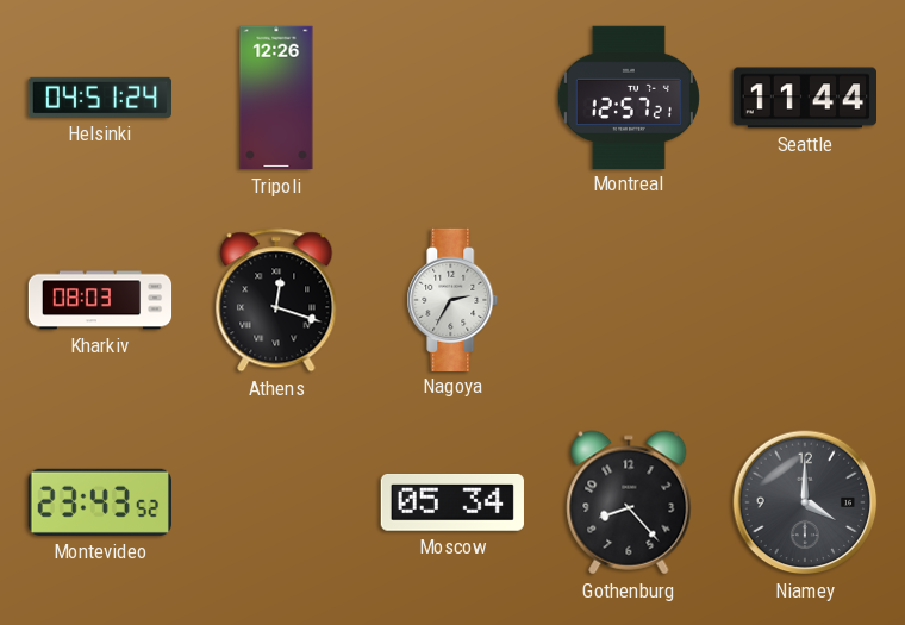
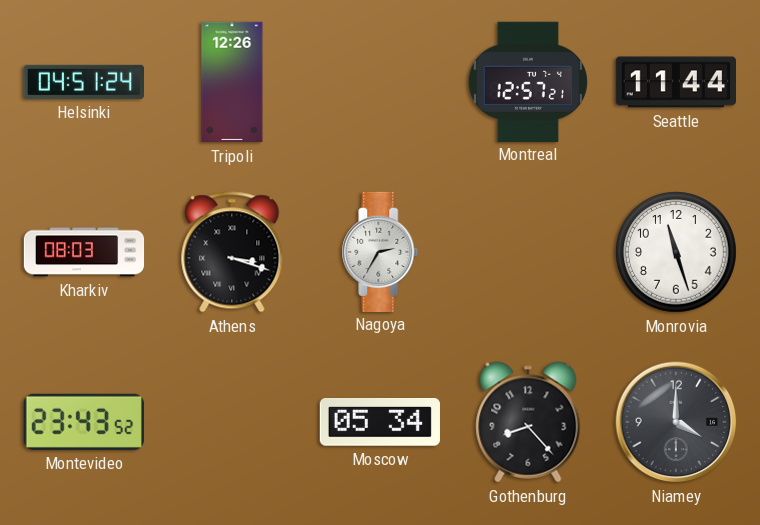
Athens: 12:18 -> 3:18
Monrovia: none -> 11:27
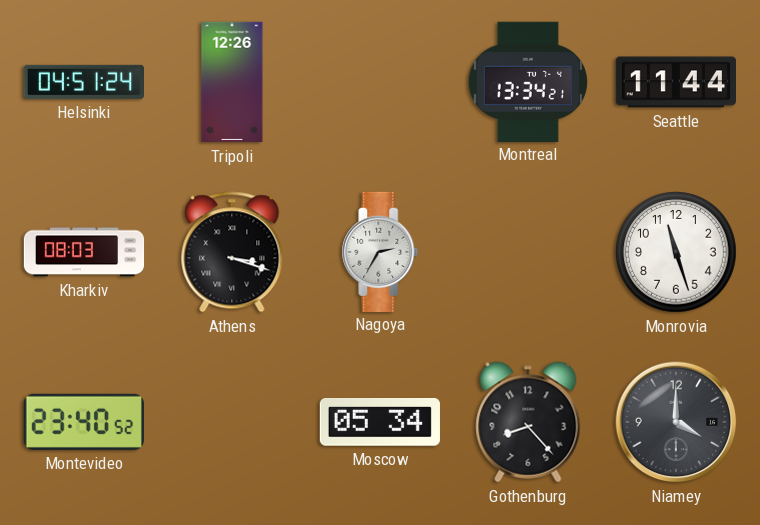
Montreal: 12:57 -> 13:34
Montevideo: 23:43 -> 23:40
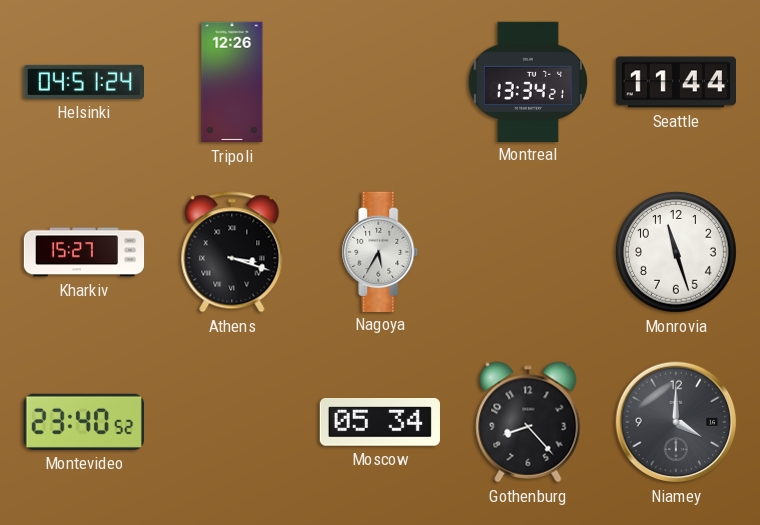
Kharkiv: 08:03 -> 15:27
Nagoya: 2:35 -> 5:35
